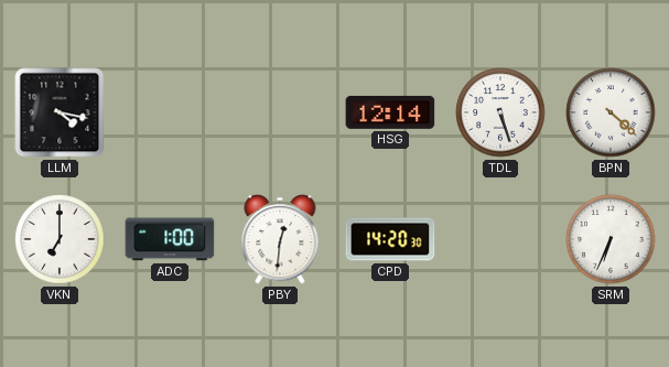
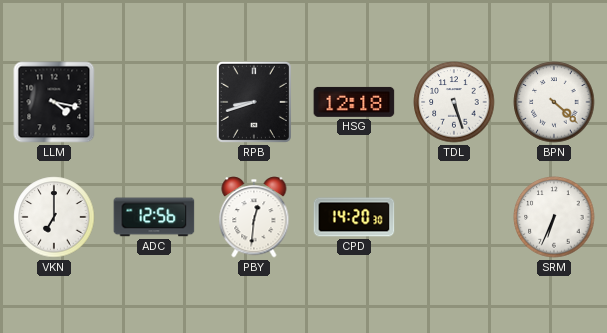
RPB: none -> 8:42
HSG: 12:14 -> 12:18
ADC: 1:00 -> 12:56
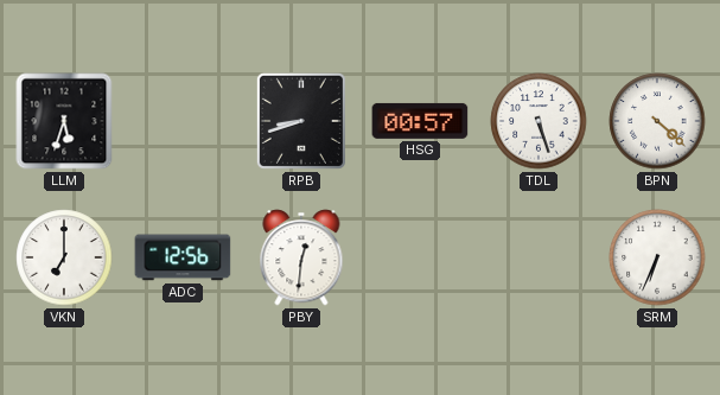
LLM: 4:17 -> 5:33
HSG: 12:18 -> 00:57
CPD: 14:20 -> none
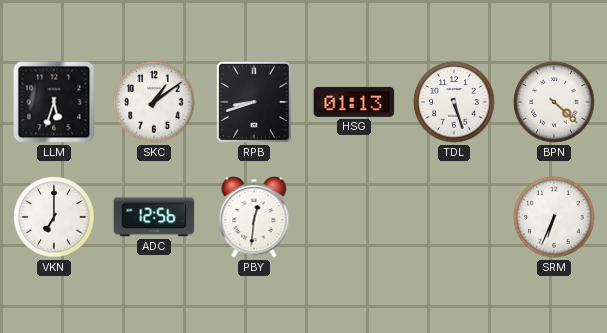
SKC: none -> 1:09
HSG: 00:57 -> 01:13
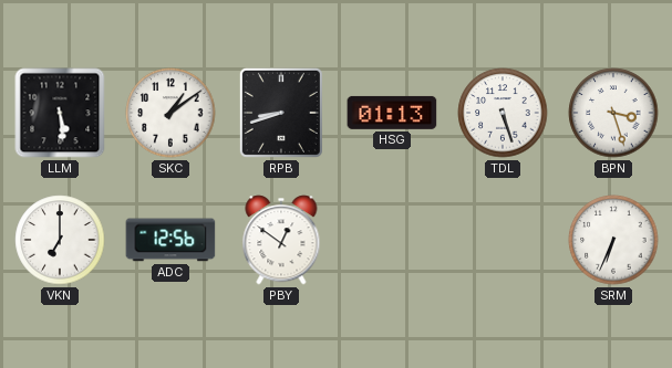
LLM: 5:33 -> 5:29
BPN: 4:22 -> 3:27
PBY: 12:31 -> 12:51
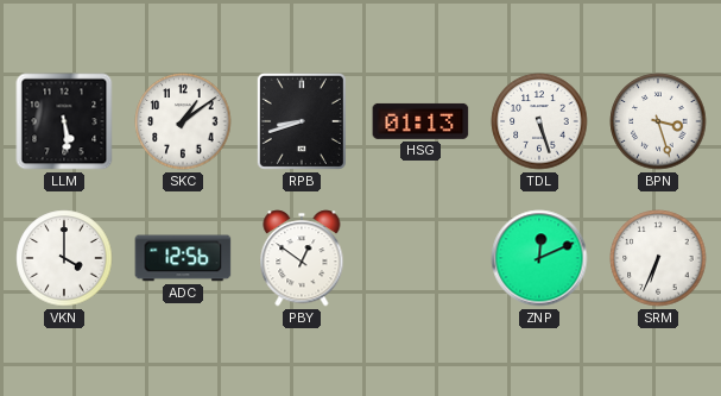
VKN: 7:00 -> 4:00
ZNP: none -> 12:11
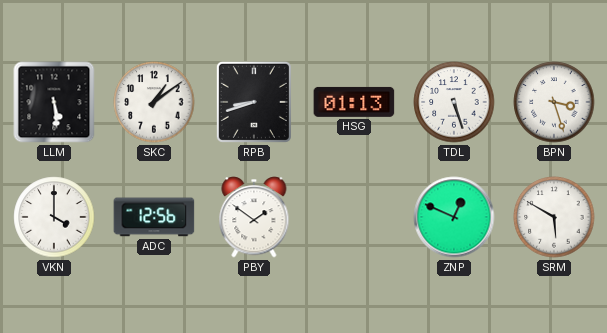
PBY: 12:51 -> 1:51
ZNP: 12:11 -> 12:49
SRM: 6:34 -> 5:50
